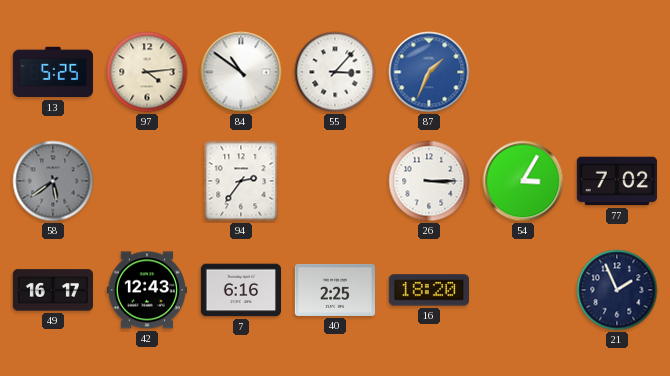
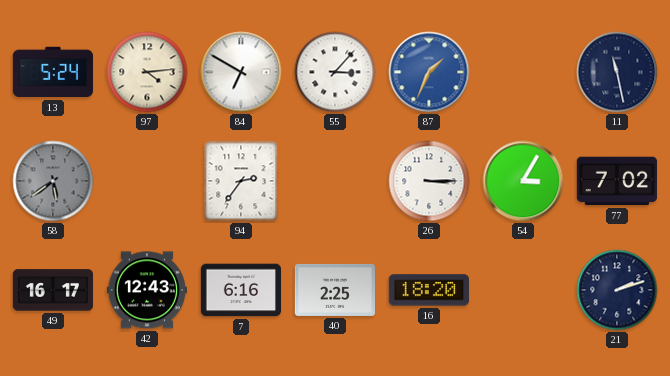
13: 5:25 -> 5:24
84: 10:51 -> 6:50
11: none -> 11:28
21: 1:56 -> 2:12
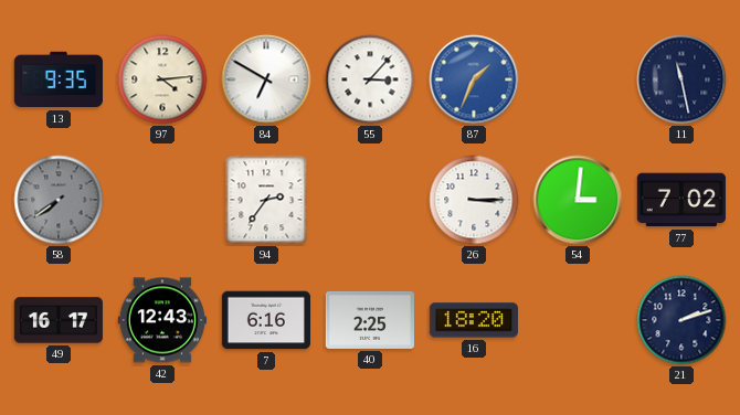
13: 5:24 -> 9:35
58: 5:39 -> 7:39
54: 3:05 -> 3:01
